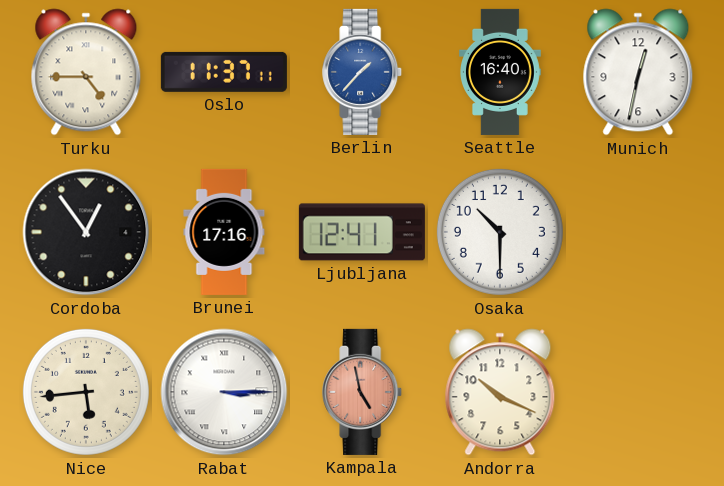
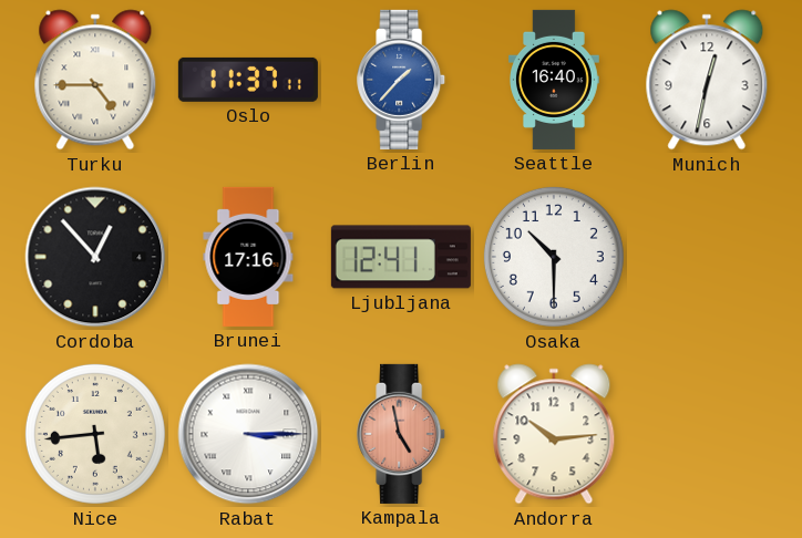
Cordoba: 12:54 -> 12:53
Andorra: 10:19 -> 10:14
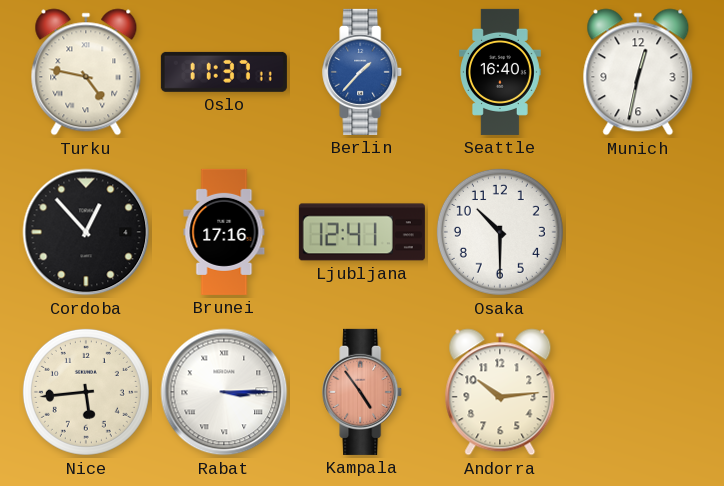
Turku: 4:45 -> 4:47
Kampala: 4:58 -> 4:54
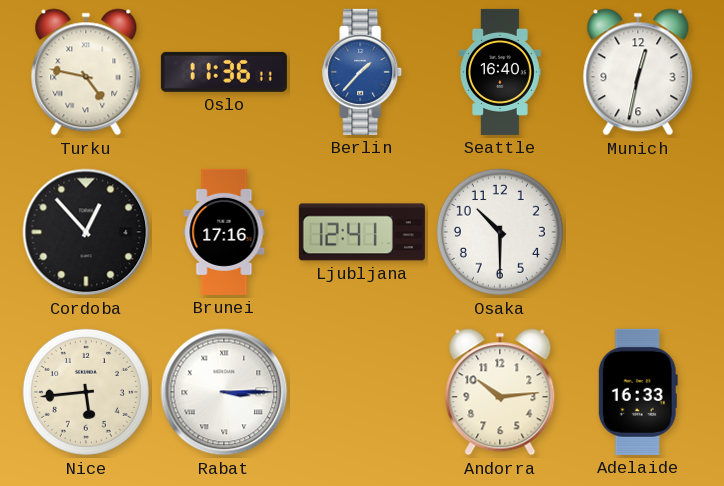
Oslo: 11:37 -> 11:36
Kampala: 4:54 -> none
Adelaide: none -> 16:33
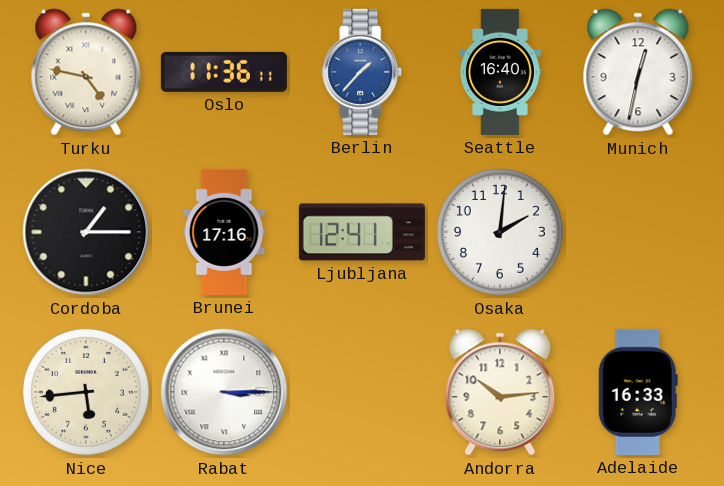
Cordoba: 12:53 -> 1:15
Osaka: 10:30 -> 2:01
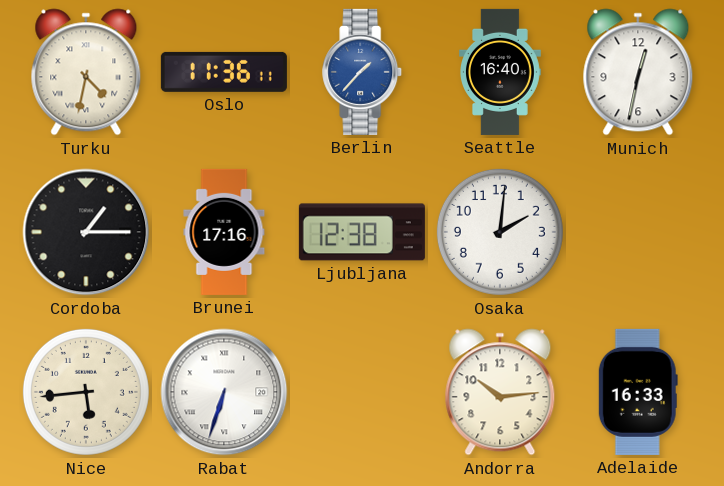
Turku: 4:47 -> 4:32
Ljubljana: 12:41 -> 12:38
Rabat: 3:15 -> 6:33
